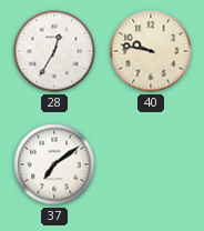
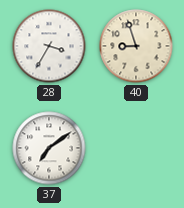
28: 12:35 -> 3:35
40: 9:47 -> 8:57
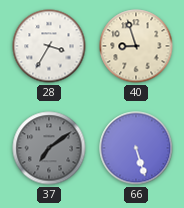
37 dial: white -> grey
66: none -> 5:27
